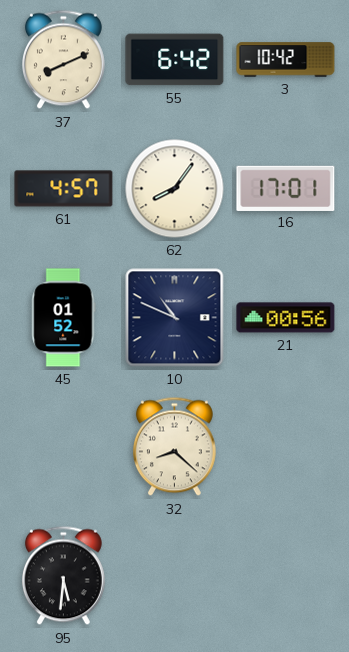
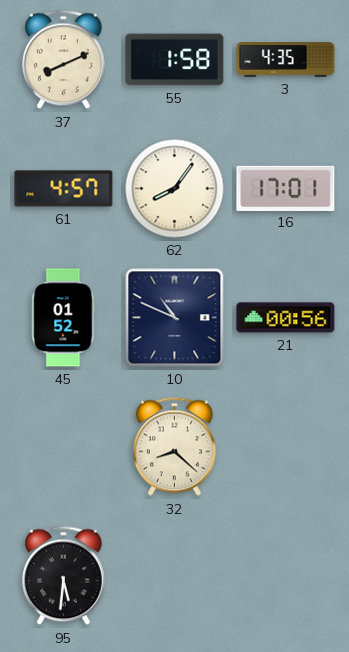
55: 6:42 -> 1:58
3: 10:42 -> 4:35
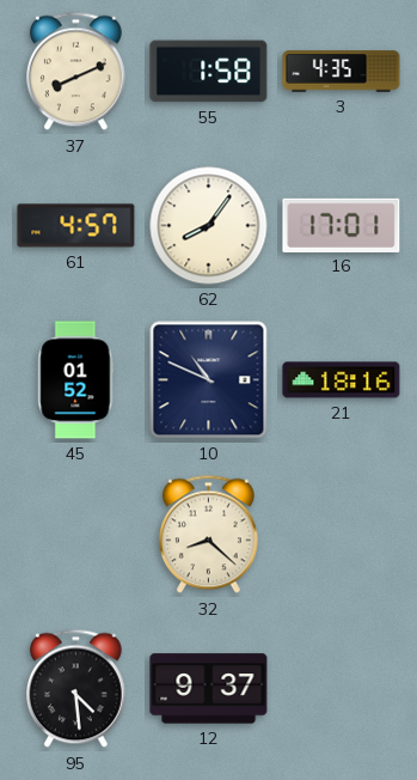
21: 00:56 -> 18:16
95: 5:31 -> 4:29
12: none -> 9:37
